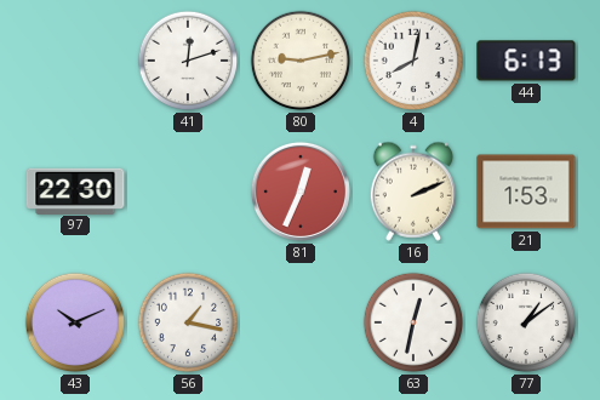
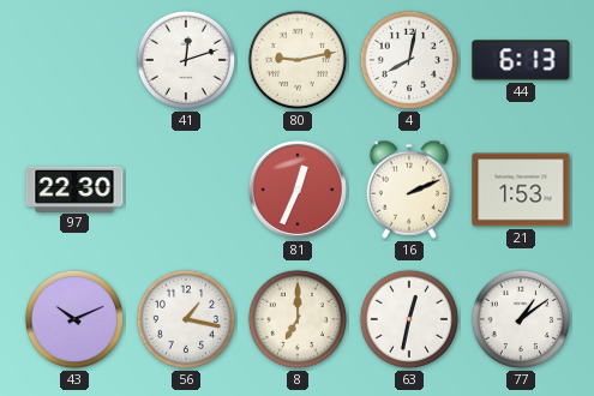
8: none -> 7:00
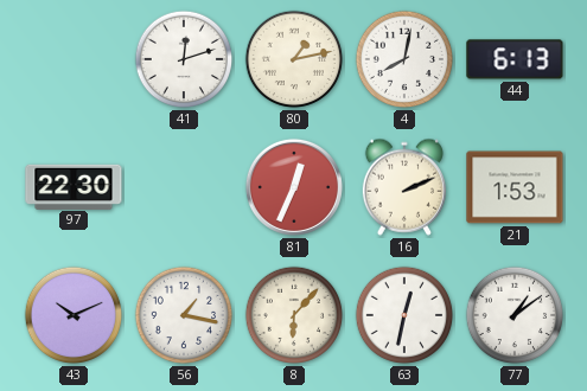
80: 9:13 -> 1:13
8: 7:00 -> 6:07
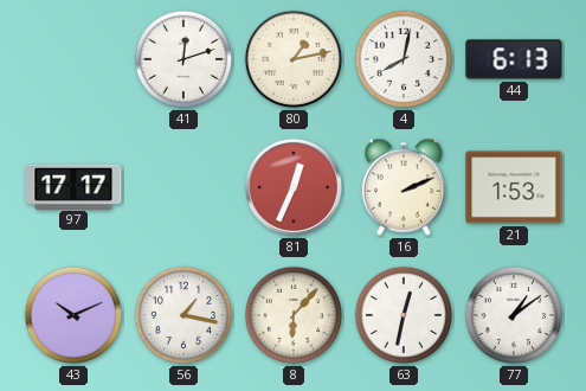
97: 22:30 -> 17:17
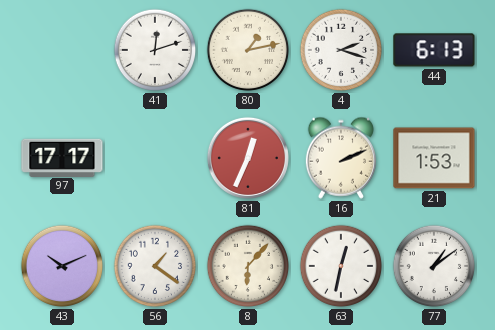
4: 8:02 -> 2:18
56: 1:17 -> 1:21
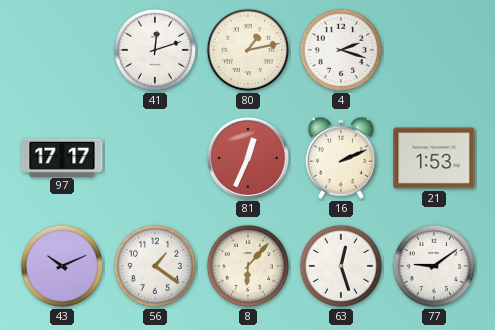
44: 6:13 -> none
63: 12:32 -> 12:27
77: 1:09 -> 9:09
